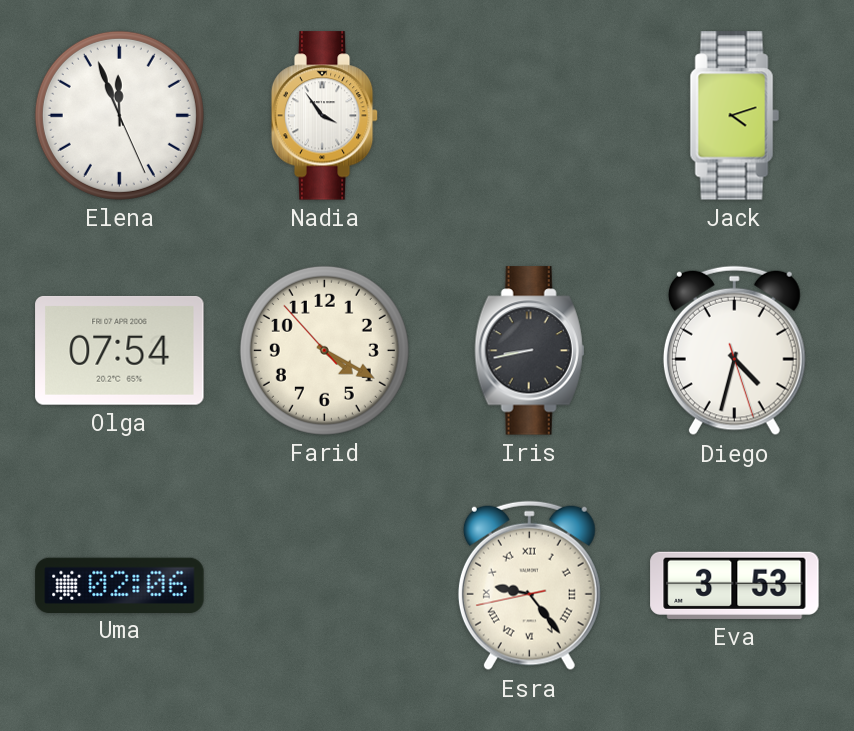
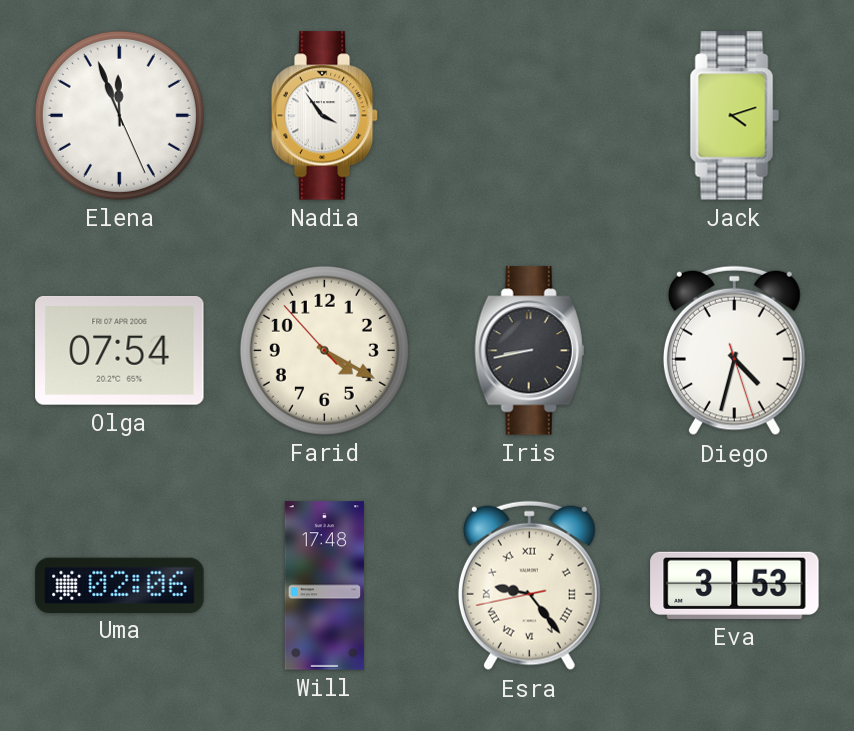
Will: none -> 17:48
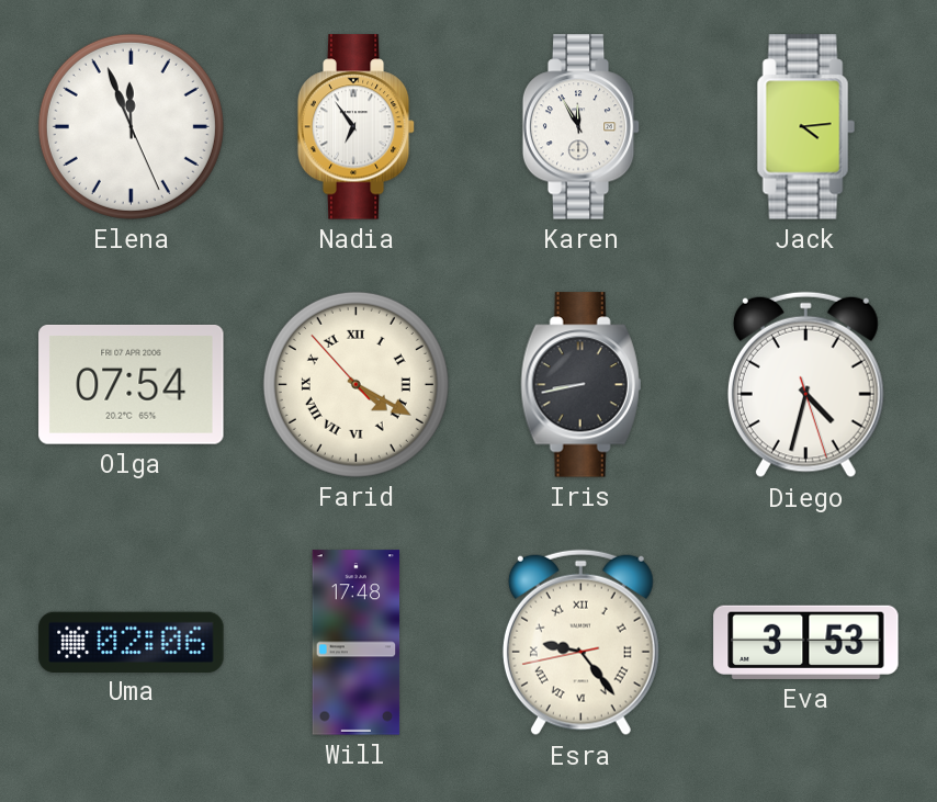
Nadia: 3:54 -> 6:54
Karen: none -> 11:55
Jack: 4:12 -> 4:14
Farid numerals: Arabic -> Roman
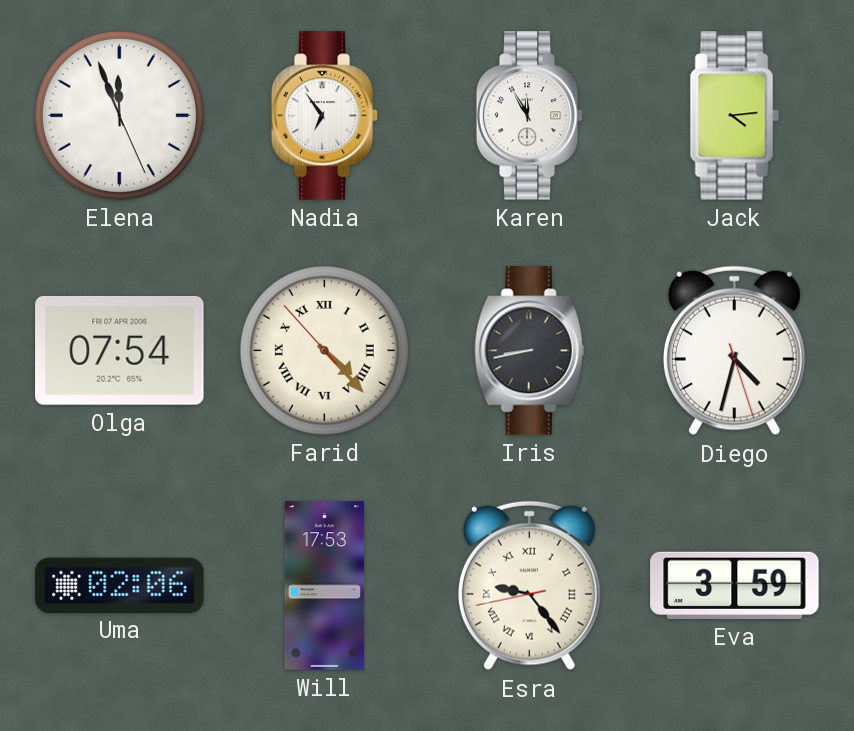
Farid: 4:19 -> 4:22
Will: 17:48 -> 17:53
Eva: 3:53 -> 3:59
